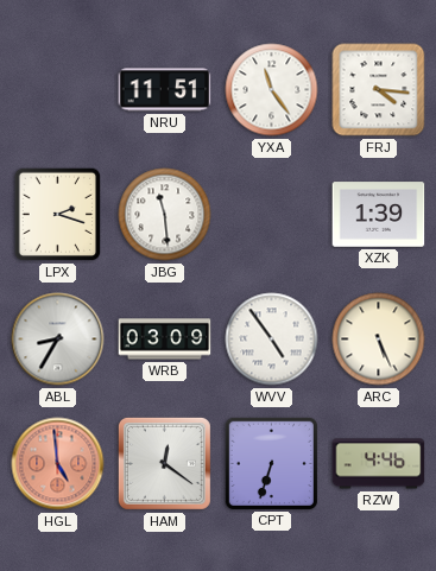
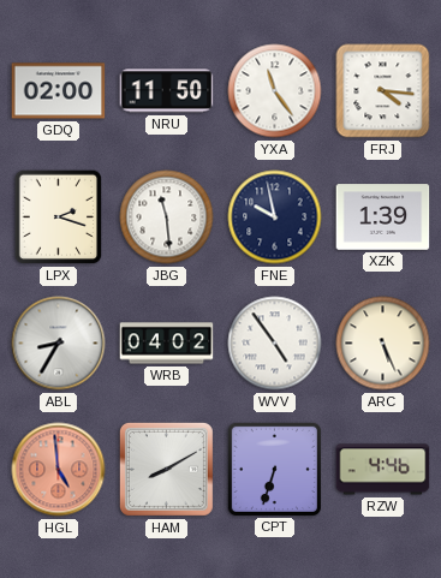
GDQ: none -> 02:00
NRU: 11:51 -> 11:50
FNE: none -> 9:58
WRB: 03:09 -> 04:02
HAM: 12:21 -> 8:10
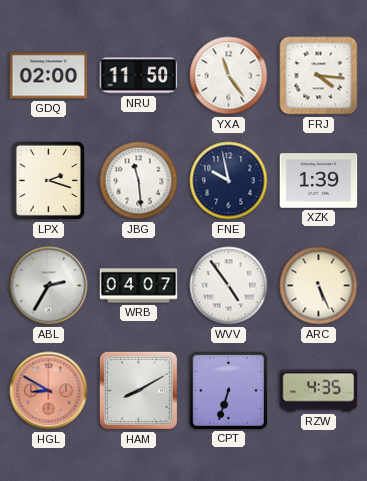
ABL: 8:35 -> 2:35
WRB: 04:02 -> 04:07
HGL: 4:59 -> 8:50
RZW: 4:46 -> 4:35
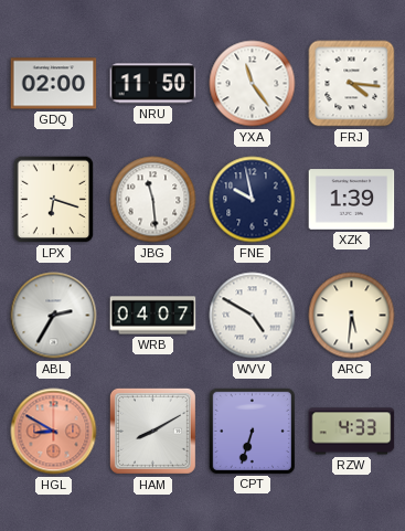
LPX: 2:18 -> 6:18
WVV: 4:54 -> 4:50
ARC: 5:26 -> 5:31
RZW: 4:35 -> 4:33
